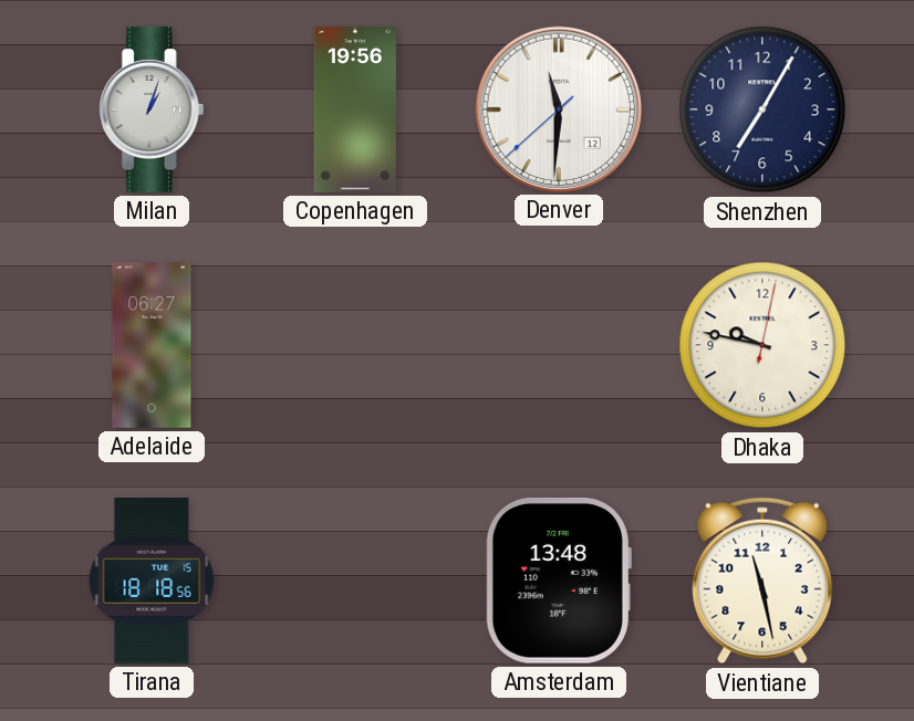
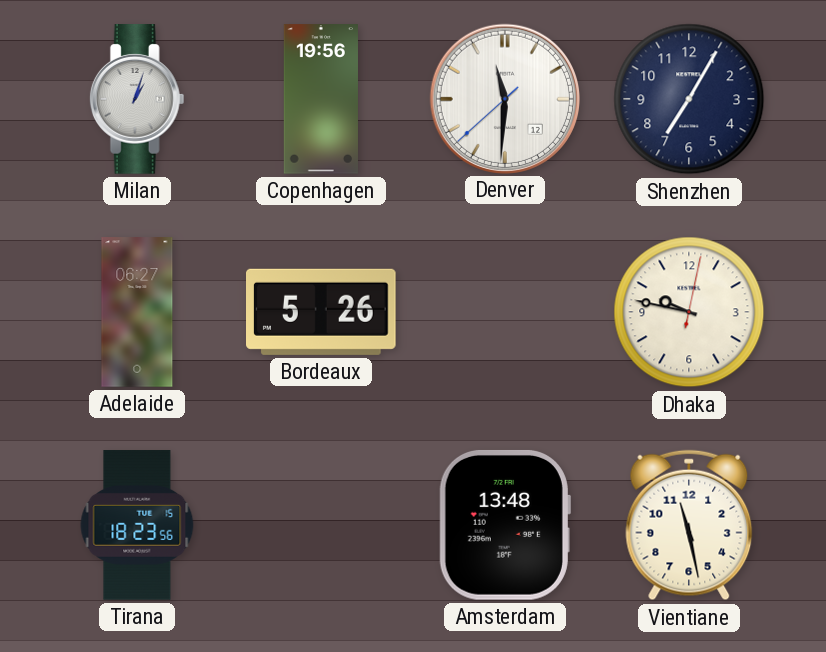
Bordeaux: none -> 5:26
Tirana: 18:18 -> 18:23
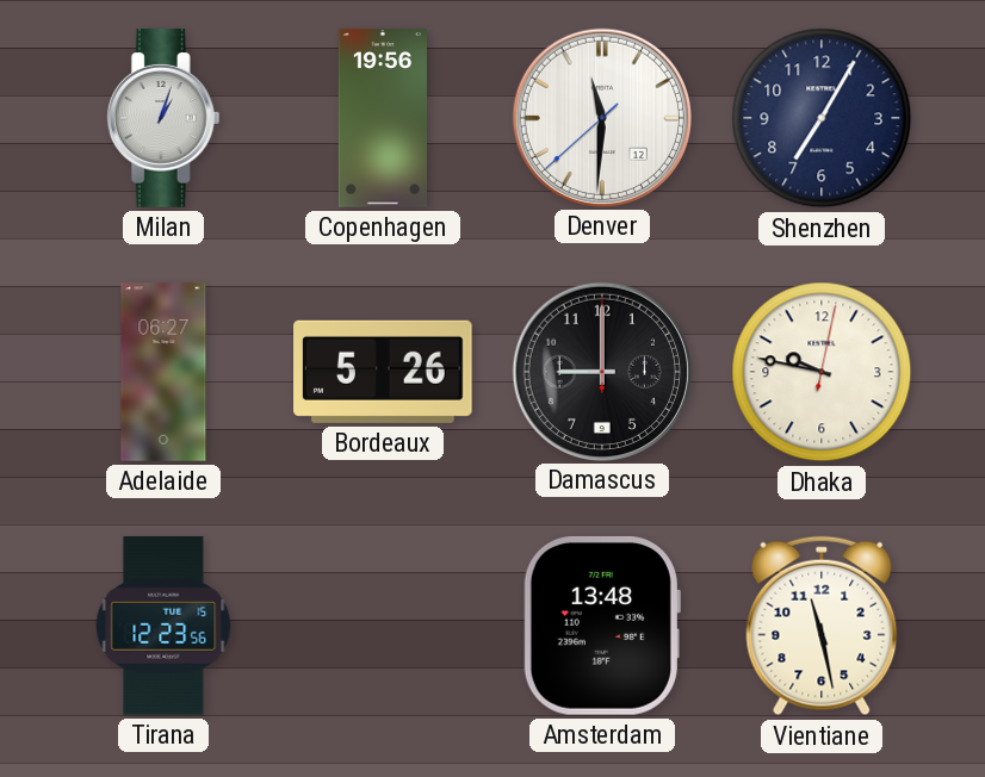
Damascus: none -> 9:00
Tirana: 18:23 -> 12:23
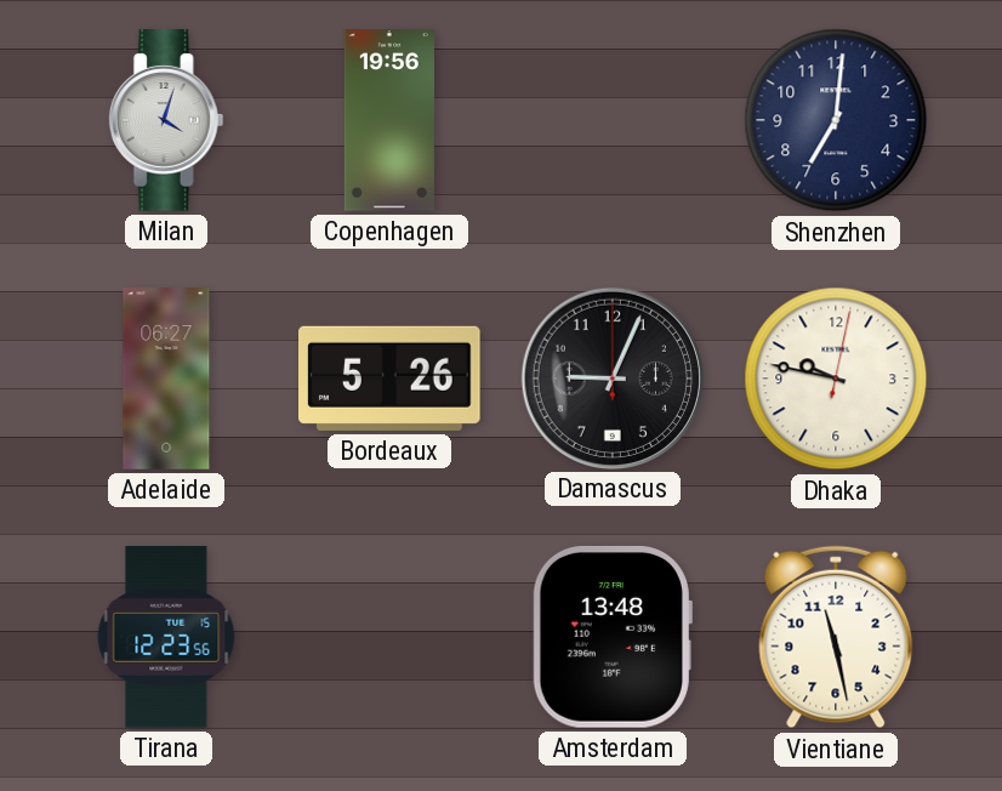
Milan: 1:03 -> 4:03
Denver: 11:30 -> none
Shenzhen: 7:05 -> 7:01
Damascus: 9:00 -> 9:04
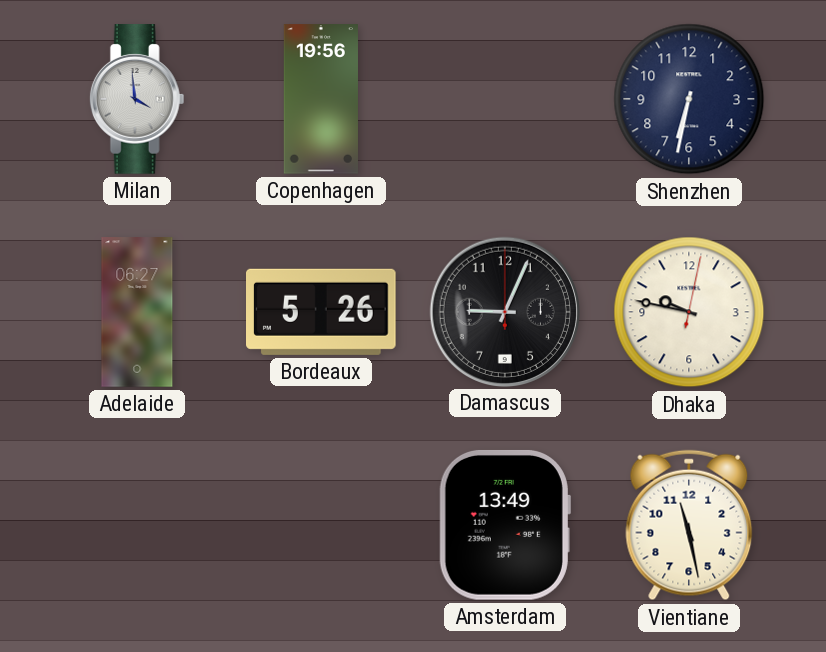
Milan: 4:03 -> 3:59
Shenzhen: 7:01 -> 6:32
Tirana: 12:23 -> none
Amsterdam: 13:48 -> 13:49
